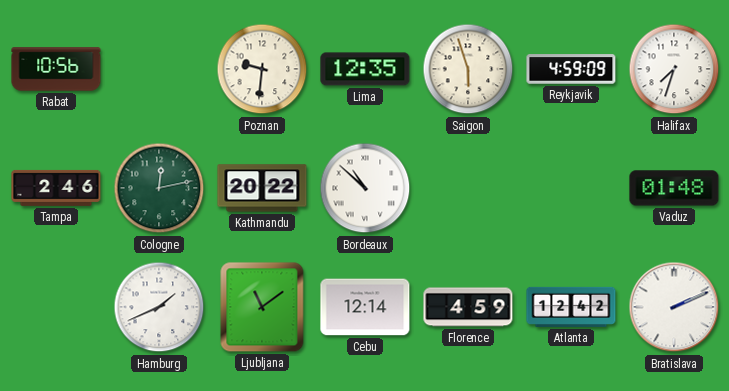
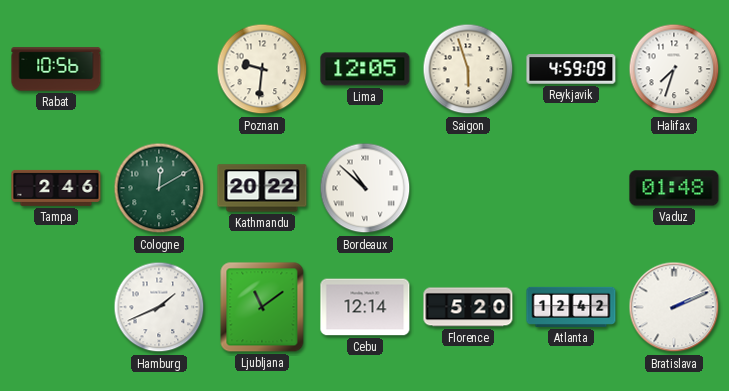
Lima: 12:35 -> 12:05
Cologne: 12:13 -> 12:10
Florence: 4:59 -> 5:20
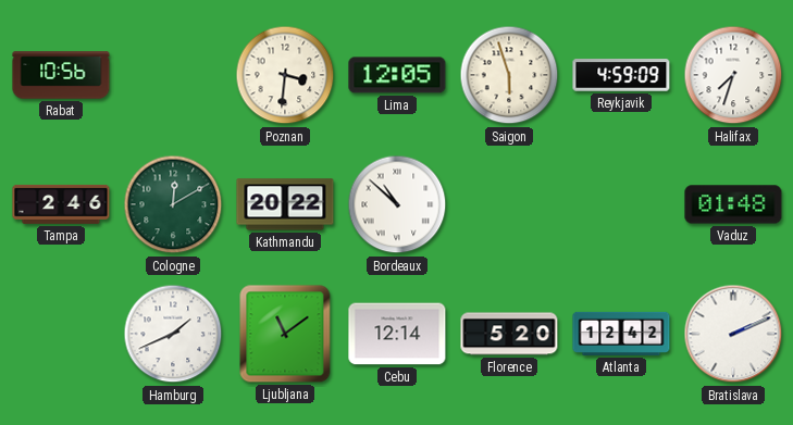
Poznan: 9:31 -> 3:31
